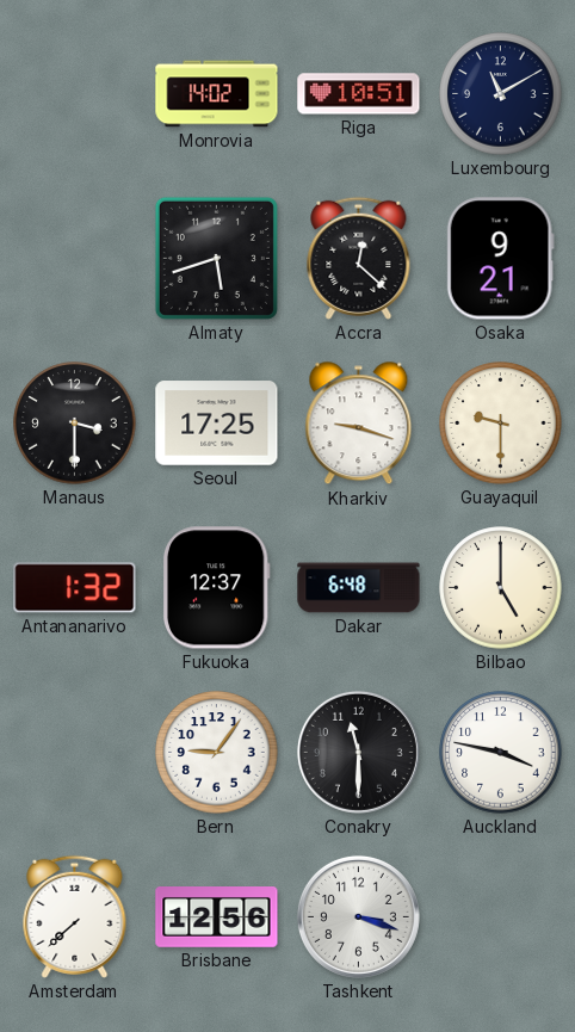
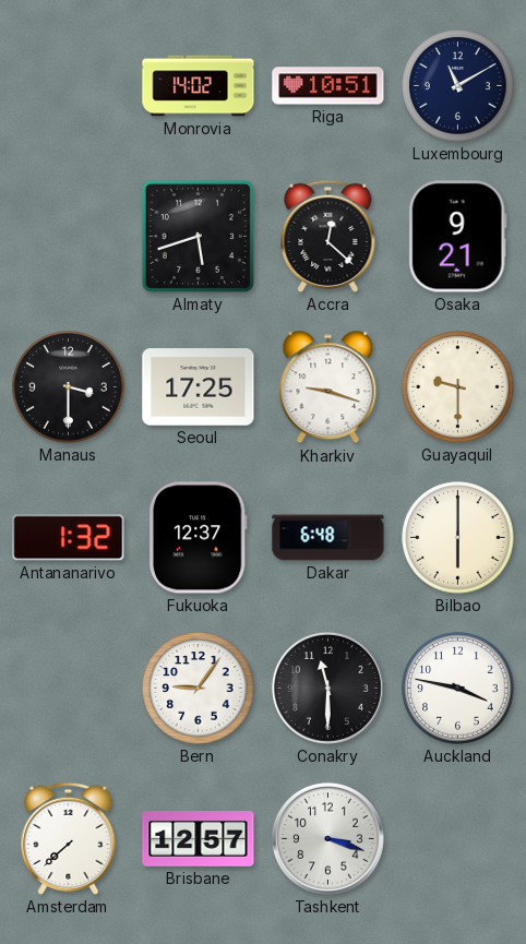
Bilbao: 5:00 -> 6:00
Brisbane: 12:56 -> 12:57
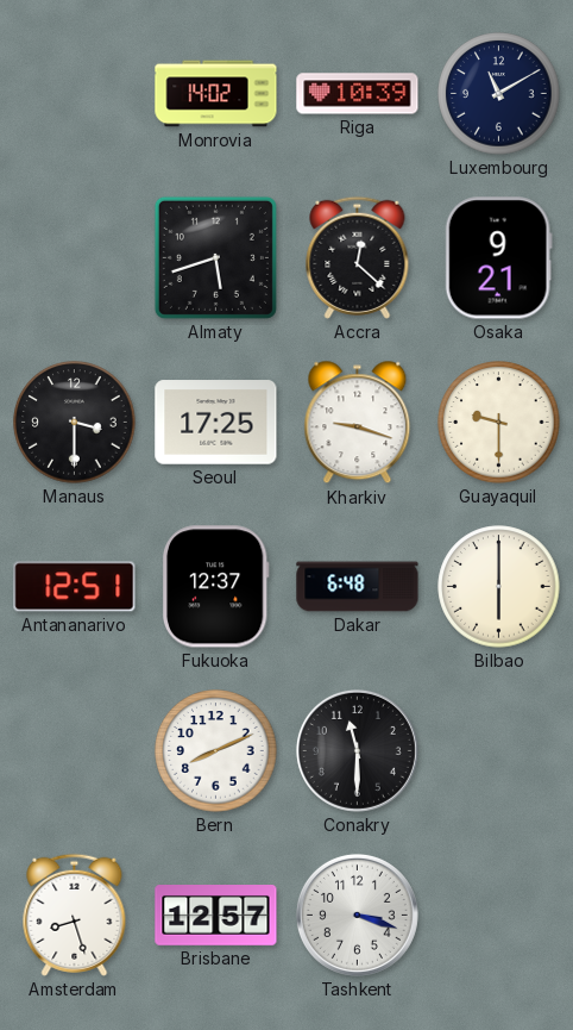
Riga: 10:51 -> 10:39
Antananarivo: 1:32 -> 12:51
Bern: 9:06 -> 8:11
Auckland: 3:47 -> none
Amsterdam: 7:38 -> 8:27
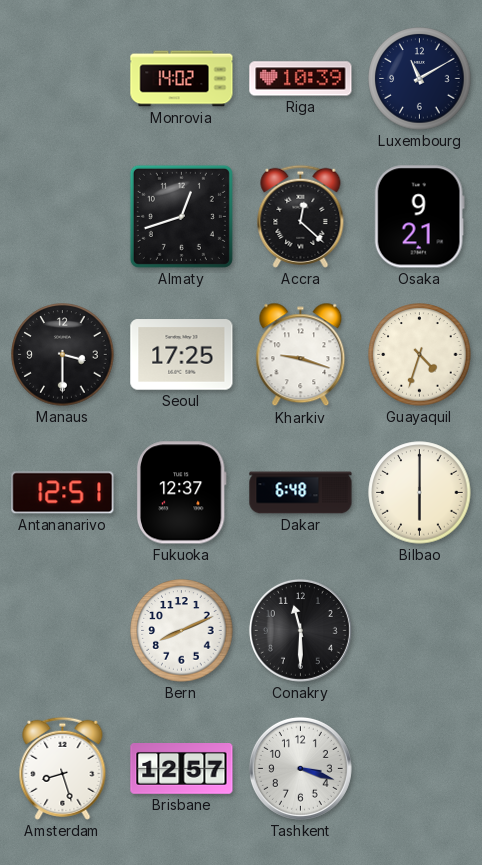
Almaty: 5:42 -> 12:42
Guayaquil: 9:30 -> 4:33
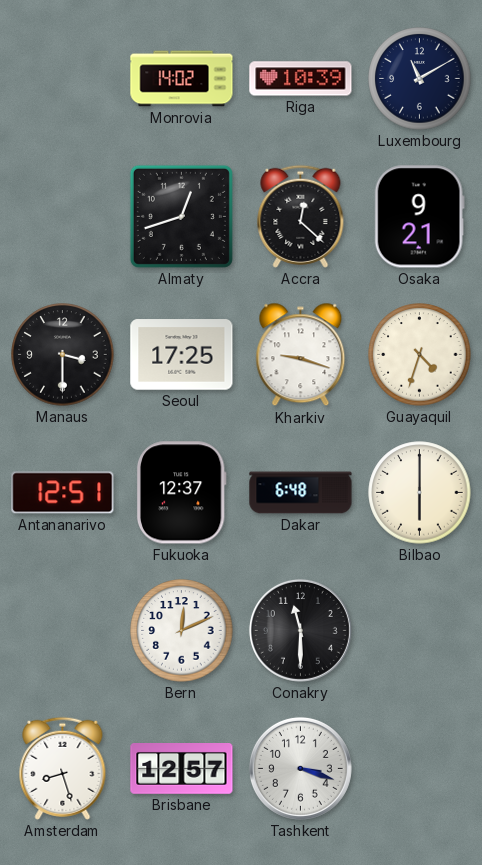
Bern: 8:11 -> 12:11
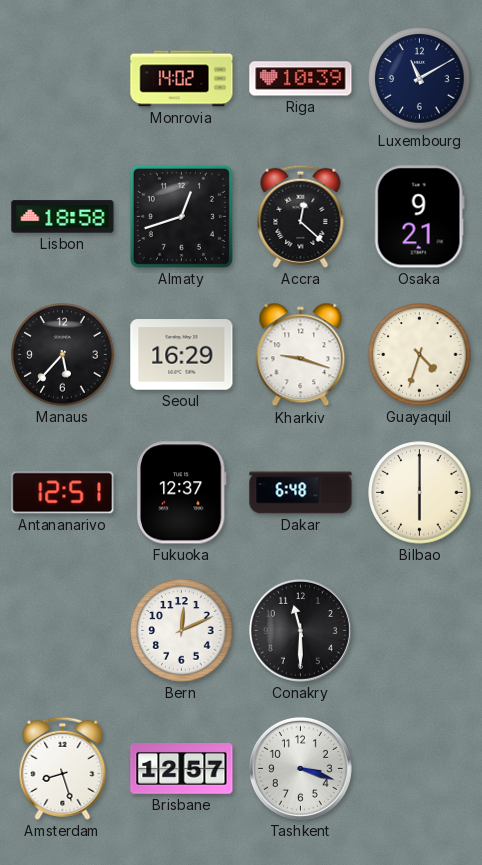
Lisbon: none -> 18:58
Manaus: 3:30 -> 5:37
Seoul: 17:25 -> 16:29
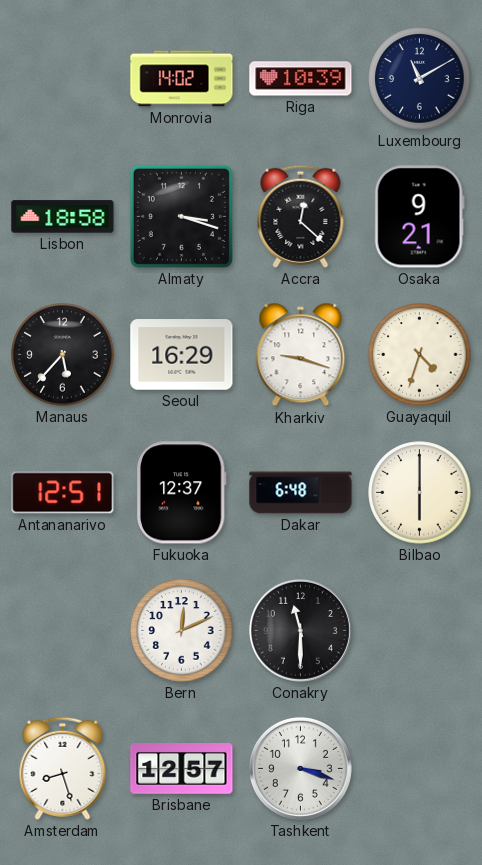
Almaty: 12:42 -> 3:18
